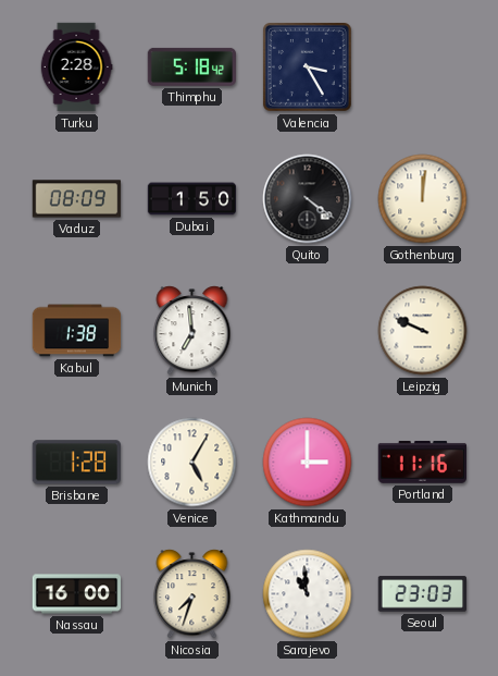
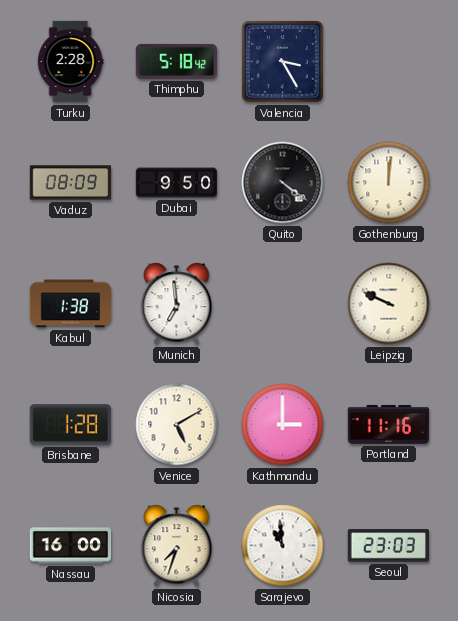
Dubai: 1:50 -> 9:50
Venice: 5:05 -> 5:10
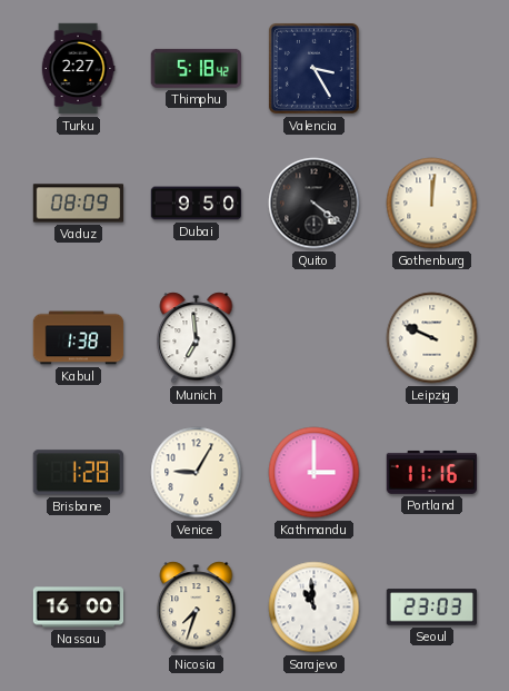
Turku: 2:28 -> 2:27
Venice: 5:10 -> 9:05
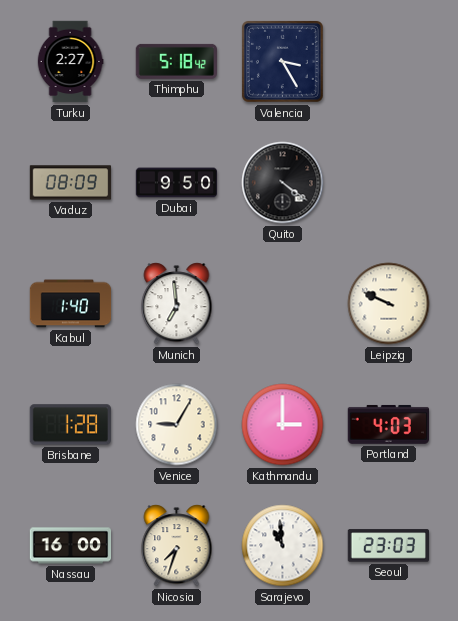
Gothenburg: 12:01 -> none
Kabul: 1:38 -> 1:40
Portland: 11:16 -> 4:03
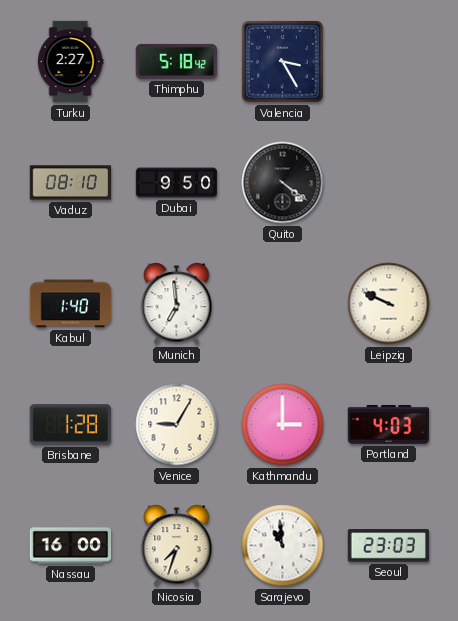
Vaduz: 08:09 -> 08:10
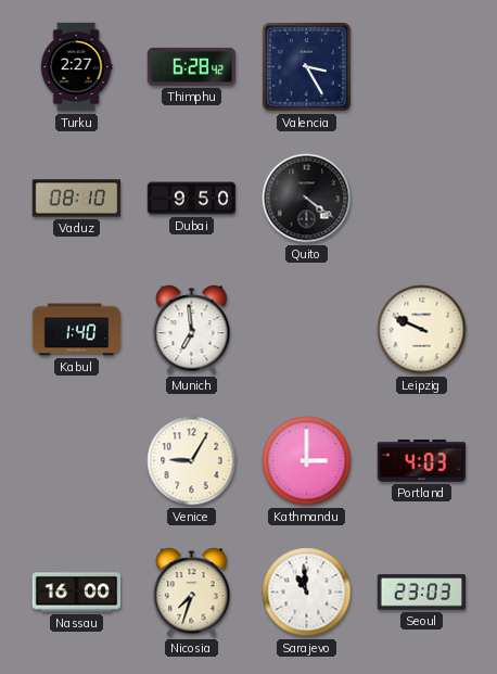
Thimphu: 5:18 -> 6:28
Brisbane: 1:28 -> none
